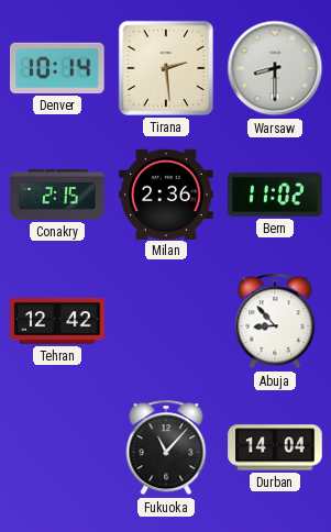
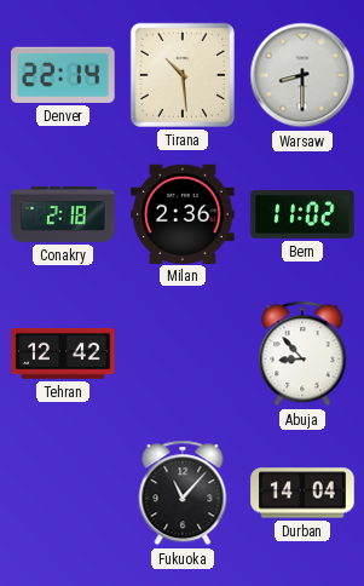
Denver: 10:14 -> 22:14
Tirana: 2:29 -> 10:29
Conakry: 2:15 -> 2:18
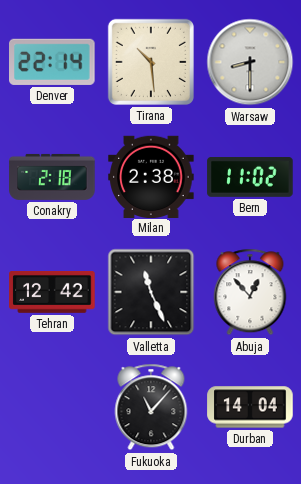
Milan: 2:36 -> 2:38
Valletta: none -> 11:26
Abuja: 8:53 -> 12:53
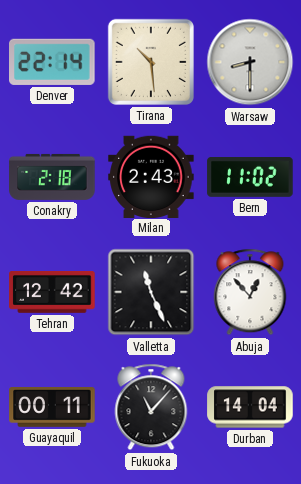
Milan: 2:38 -> 2:43
Guayaquil: none -> 00:11
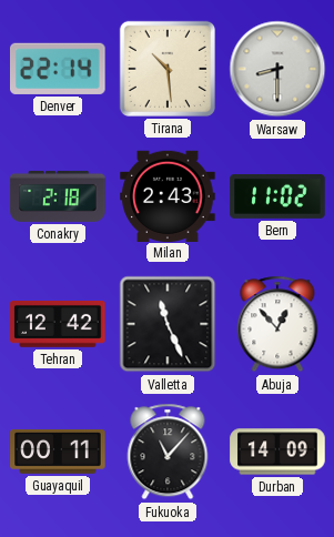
Durban: 14:04 -> 14:09
